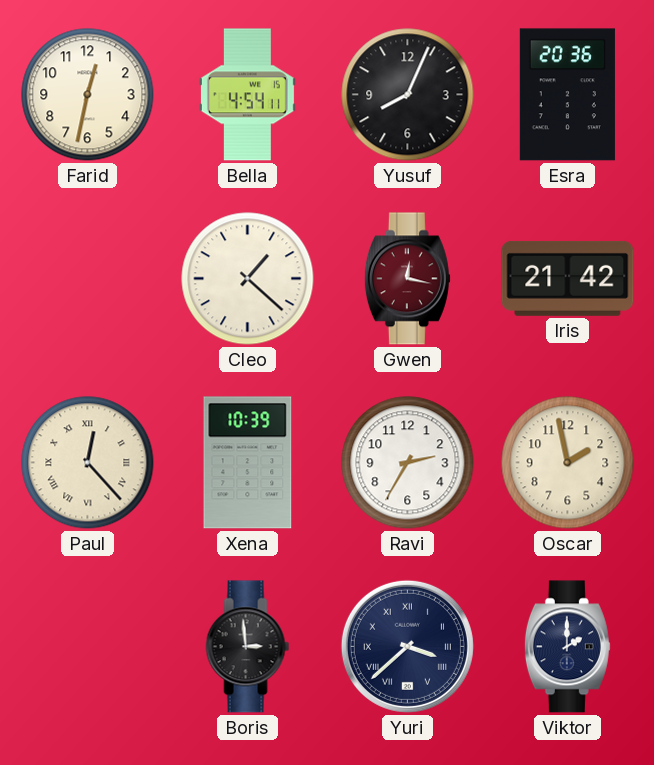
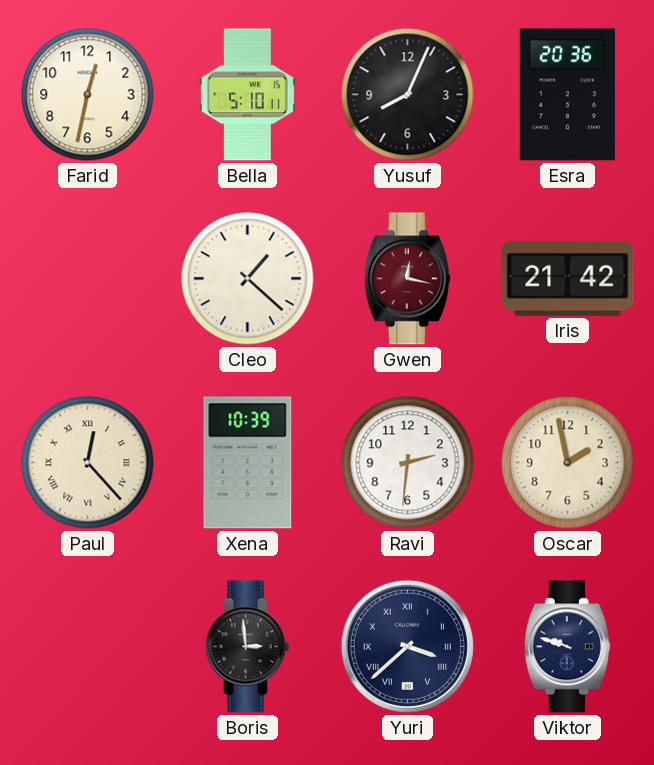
Bella: 4:54 -> 5:10
Ravi: 2:35 -> 2:31
Viktor: 2:00 -> 9:48
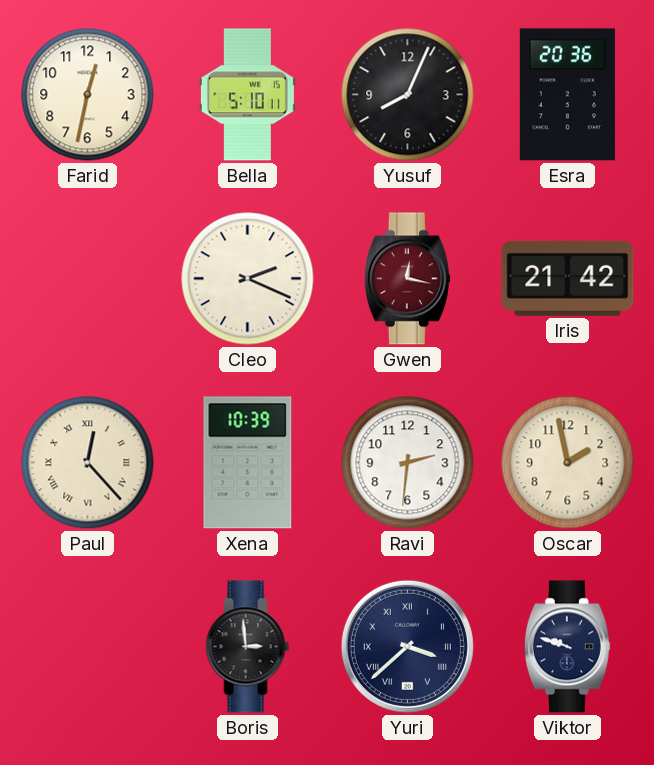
Cleo: 1:22 -> 2:19
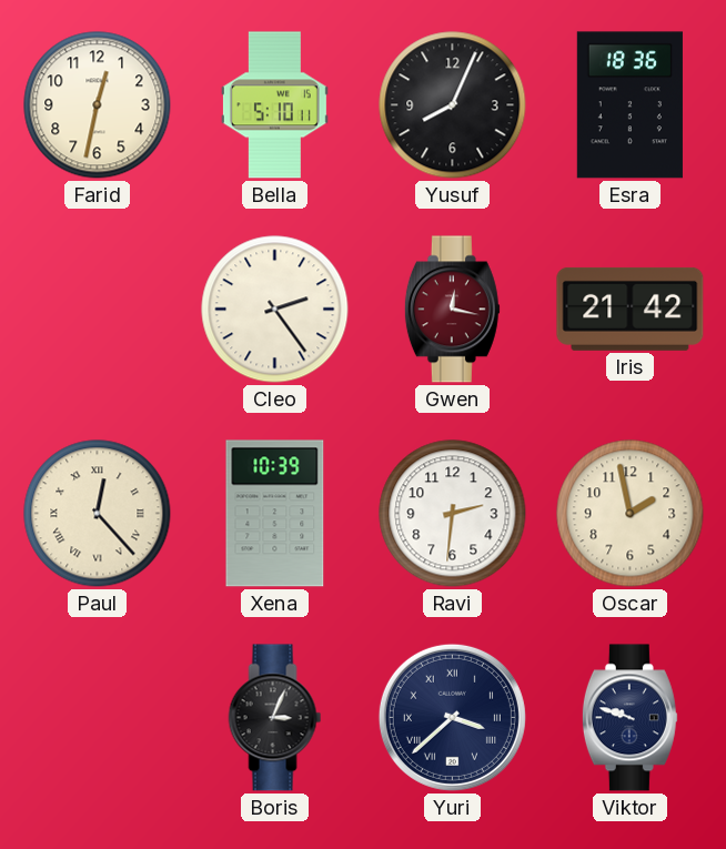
Esra: 20:36 -> 18:36
Cleo: 2:19 -> 2:24
Boris: 2:59 -> 3:04
